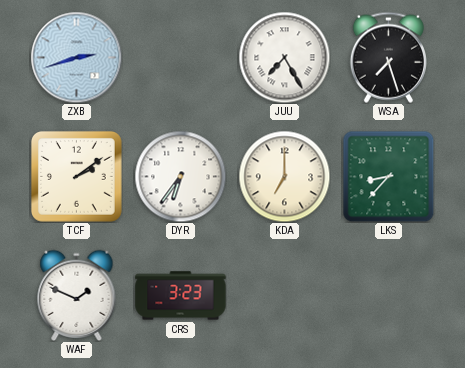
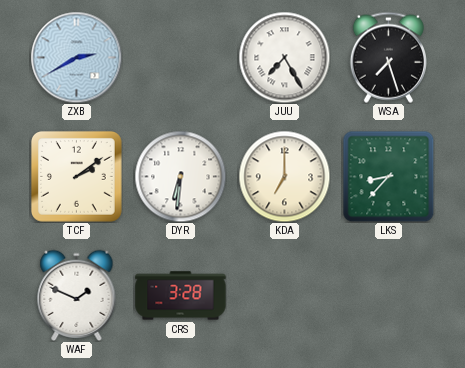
ZXB: 2:42 -> 2:40
DYR: 6:36 -> 6:31
CRS: 3:23 -> 3:28
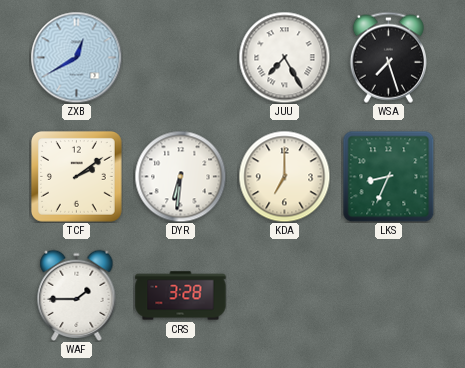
ZXB: 2:40 -> 12:40
LKS: 8:37 -> 8:34
WAF: 1:49 -> 1:45
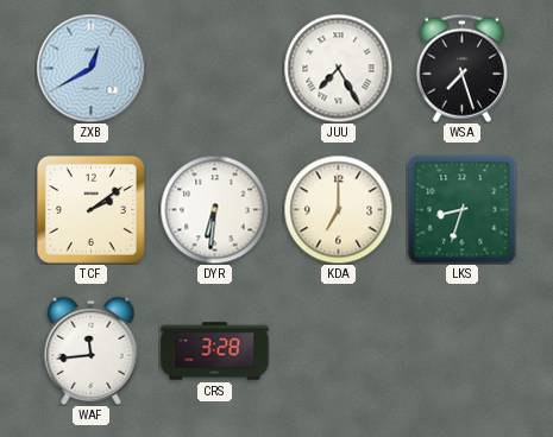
LKS: 8:34 -> 8:33
WAF: 1:45 -> 11:44
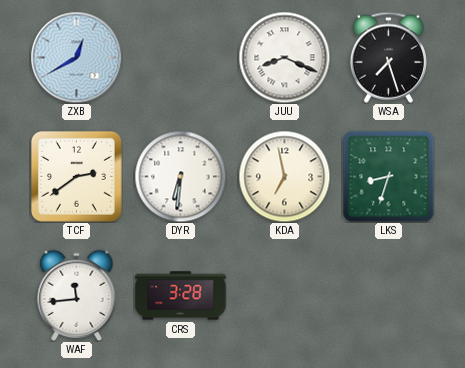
JUU: 7:25 -> 8:19
TCF: 2:09 -> 2:39
KDA: 7:00 -> 6:58
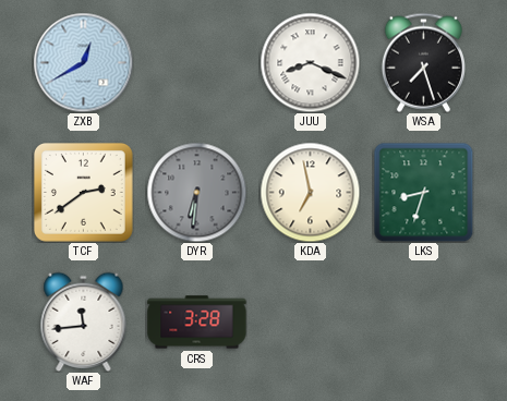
DYR dial: white -> grey
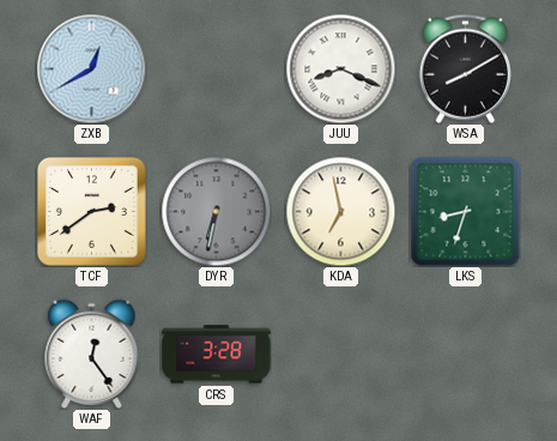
WSA: 7:27 -> 8:10
DYR: 6:31 -> 6:32
WAF: 11:44 -> 12:24
